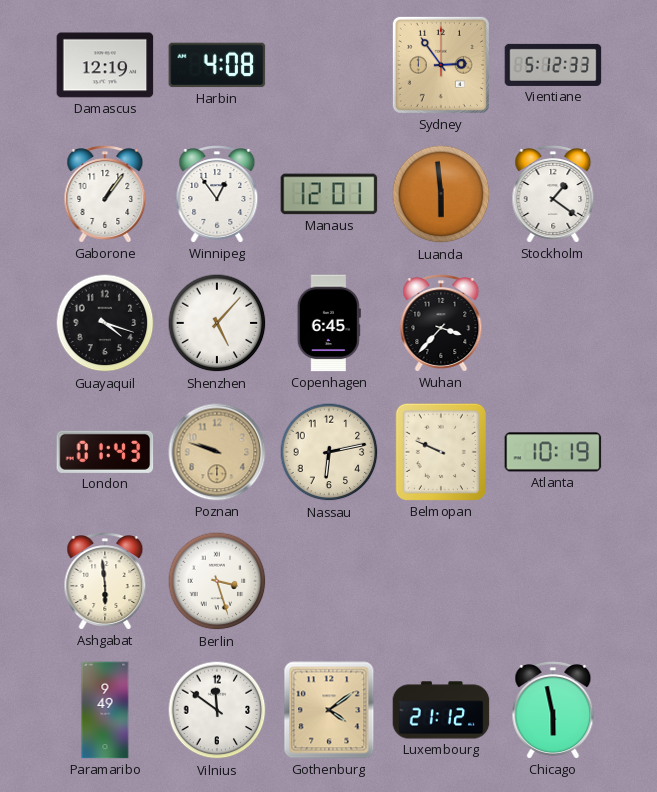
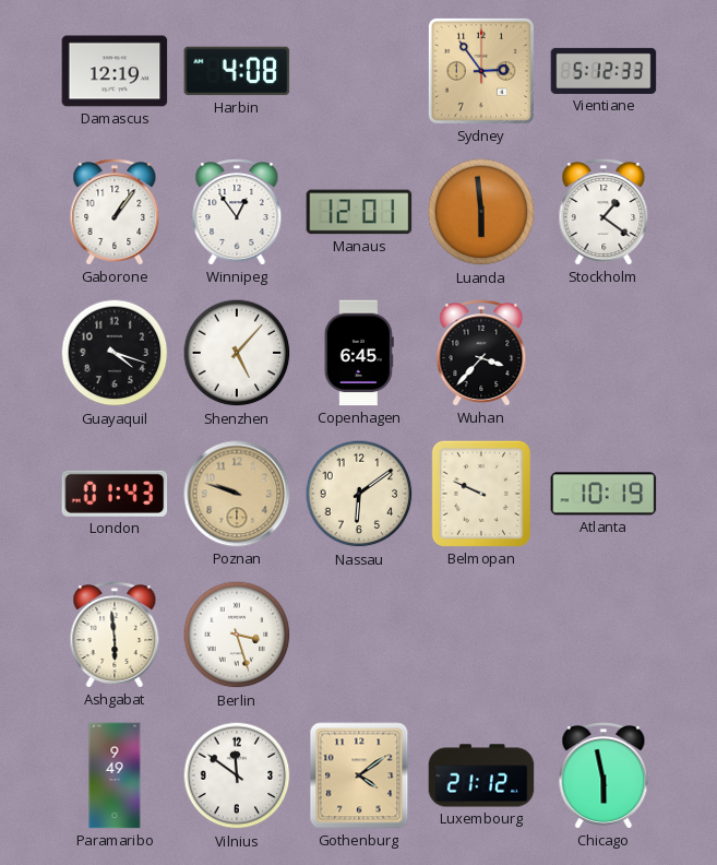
Nassau: 6:13 -> 6:09
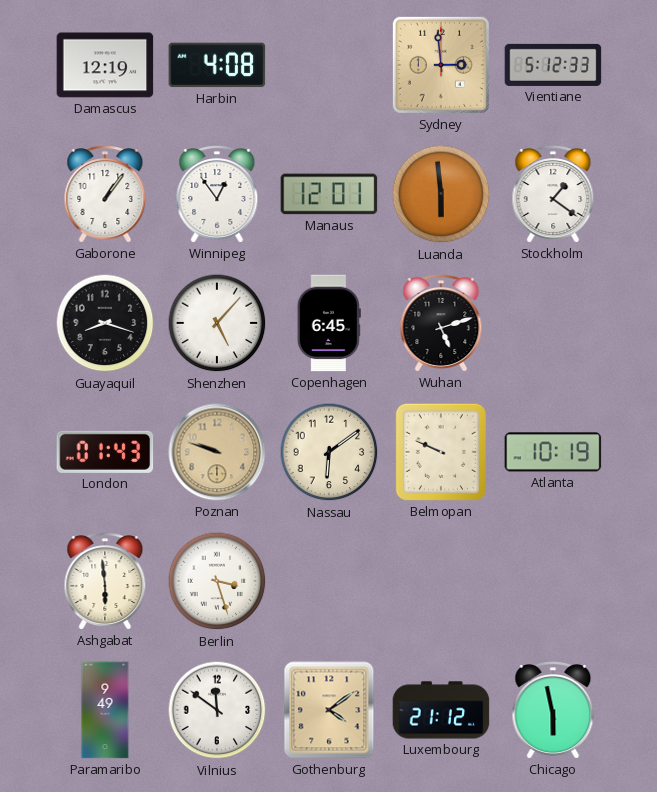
Sydney: 2:54 -> 2:59
Guayaquil: 4:18 -> 8:18
Wuhan: 3:37 -> 5:12
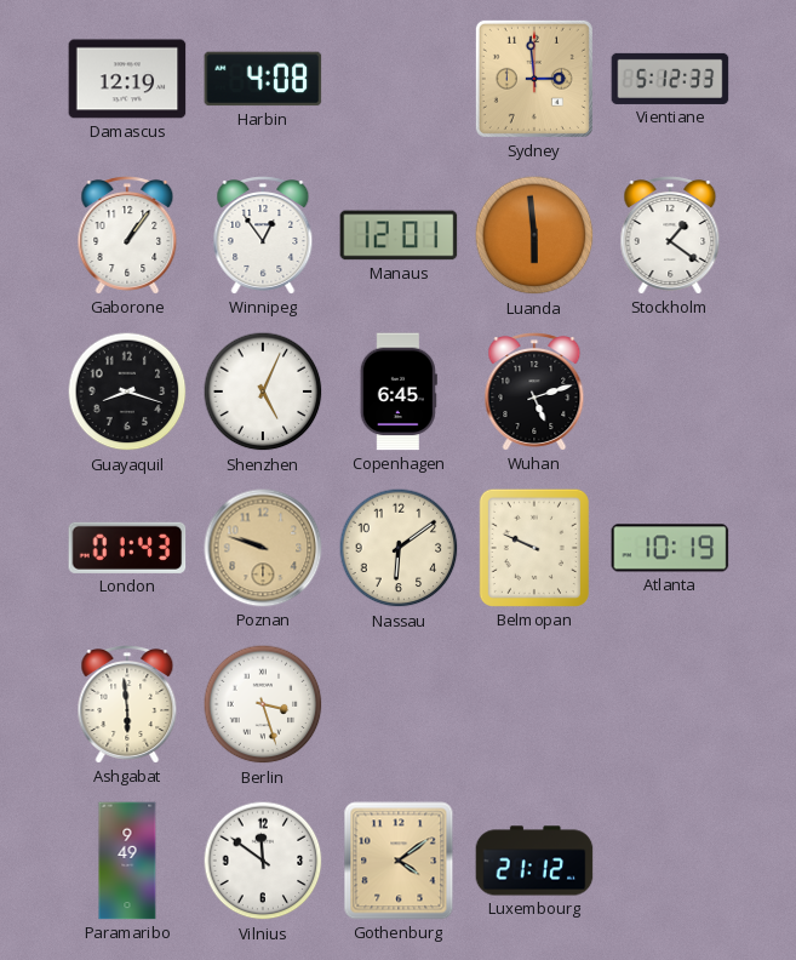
Shenzhen: 5:07 -> 5:04
Chicago: 5:58 -> none
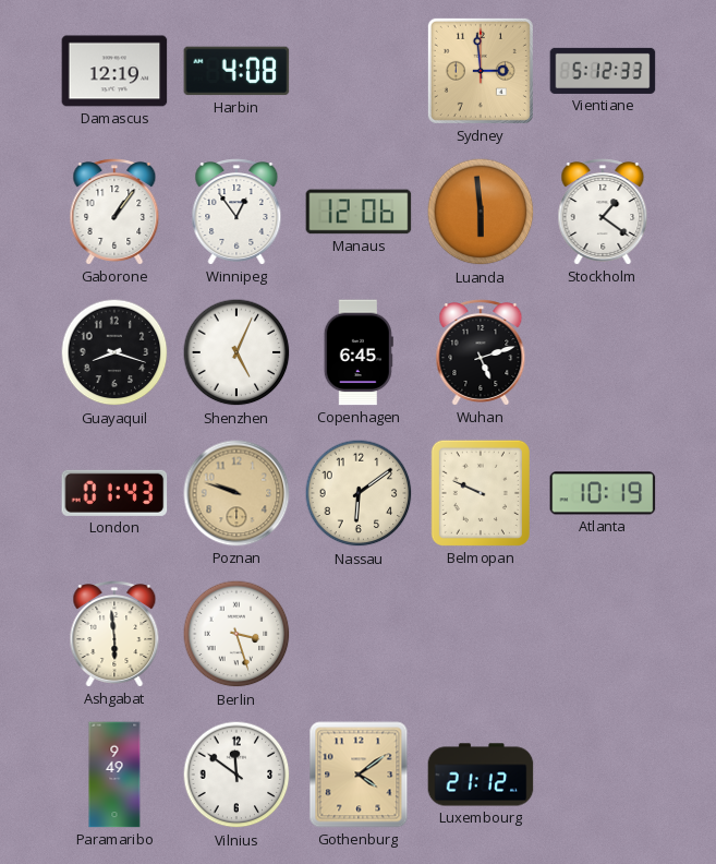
Manaus: 12:01 -> 12:06
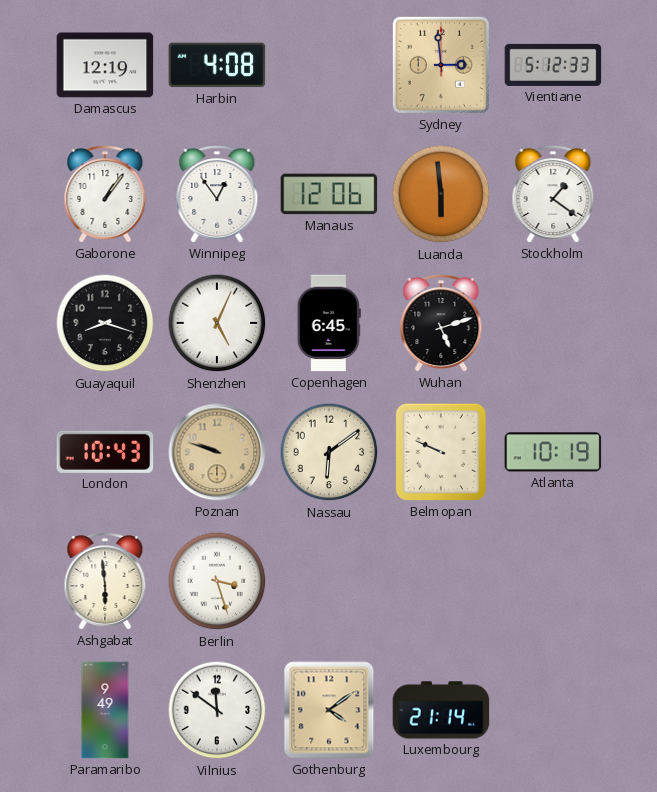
London: 01:43 -> 10:43
Luxembourg: 21:12 -> 21:14
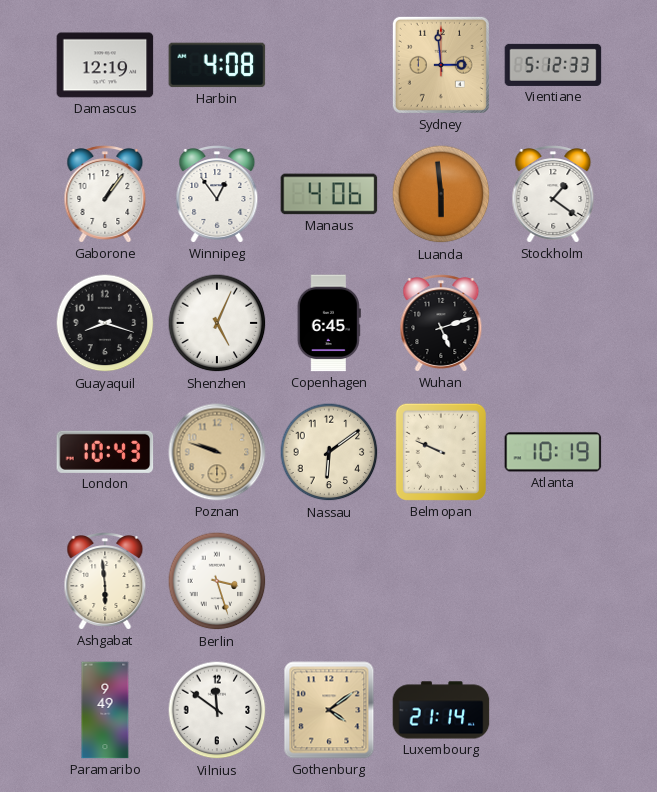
Manaus: 12:06 -> 4:06
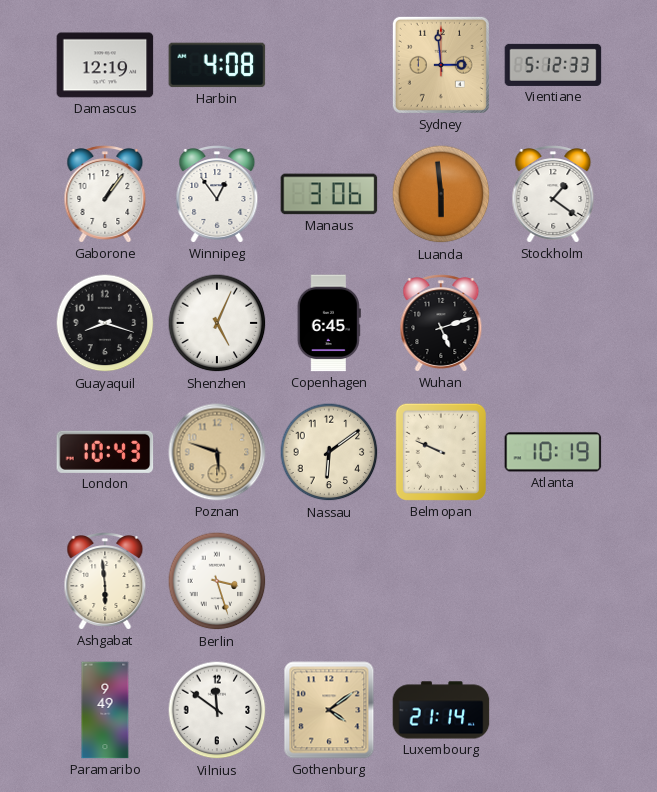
Manaus: 4:06 -> 3:06
Poznan: 9:48 -> 5:48
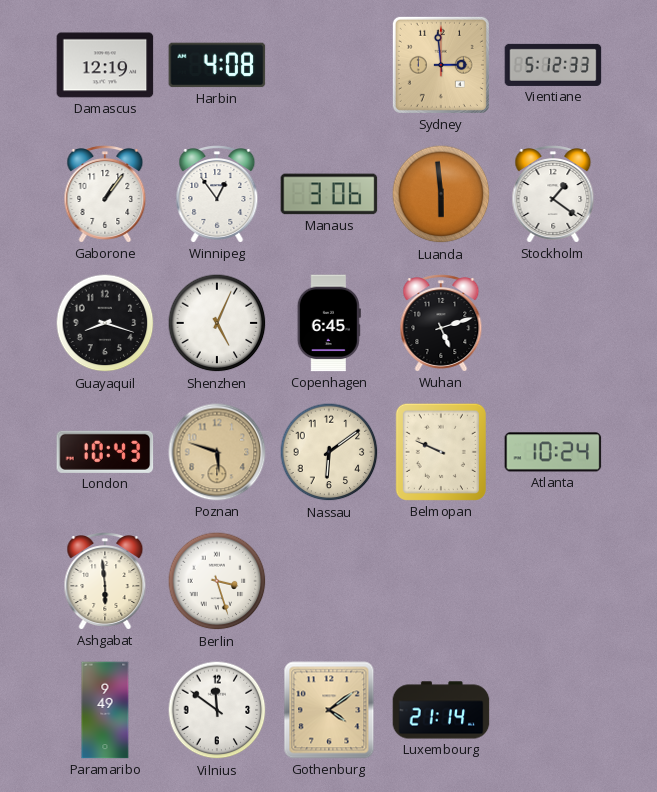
Atlanta: 10:19 -> 10:24
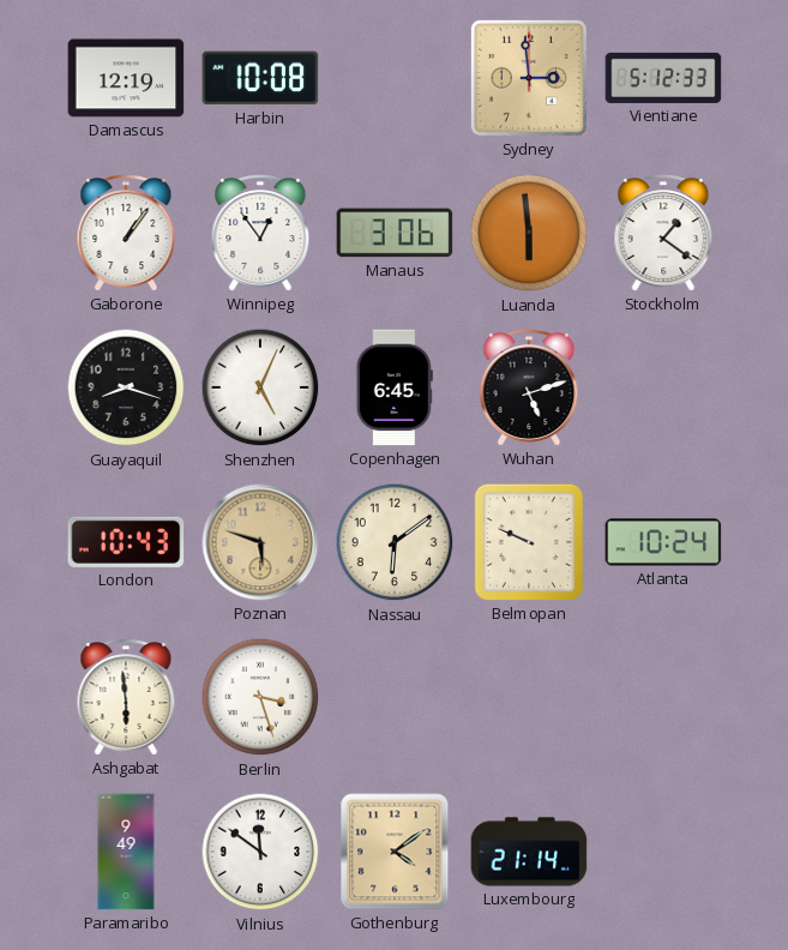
Harbin: 4:08 -> 10:08
